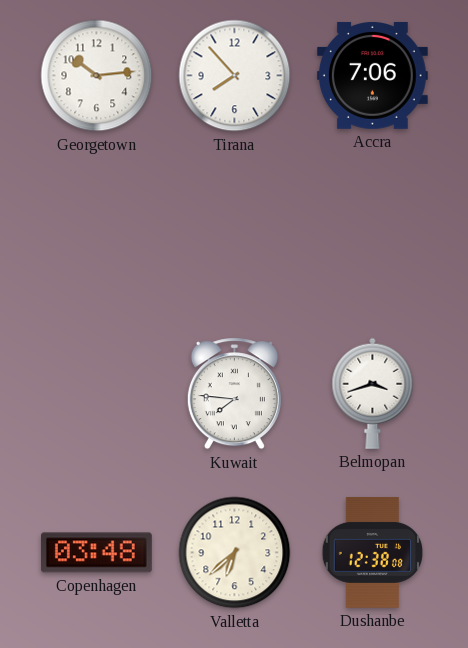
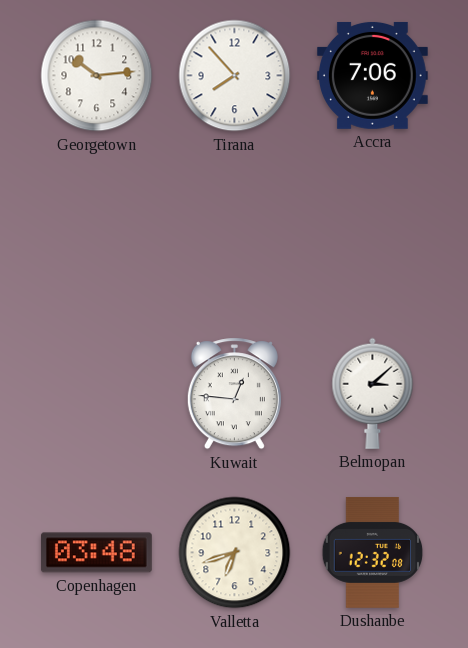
Kuwait: 7:46 -> 12:46
Belmopan: 3:42 -> 3:08
Valletta: 6:38 -> 6:42
Dushanbe: 12:38 -> 12:32
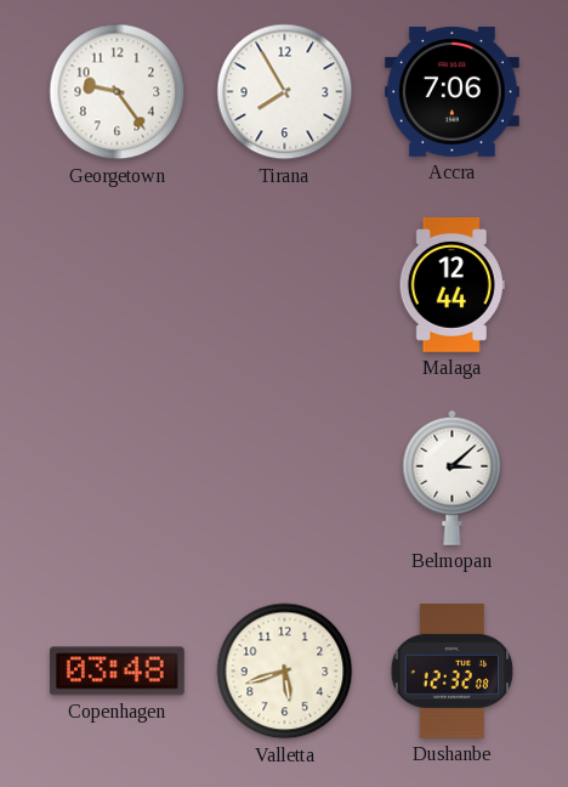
Georgetown: 10:14 -> 9:24
Tirana: 7:53 -> 7:55
Malaga: none -> 12:44
Kuwait: 12:46 -> none
Valletta: 6:42 -> 5:42
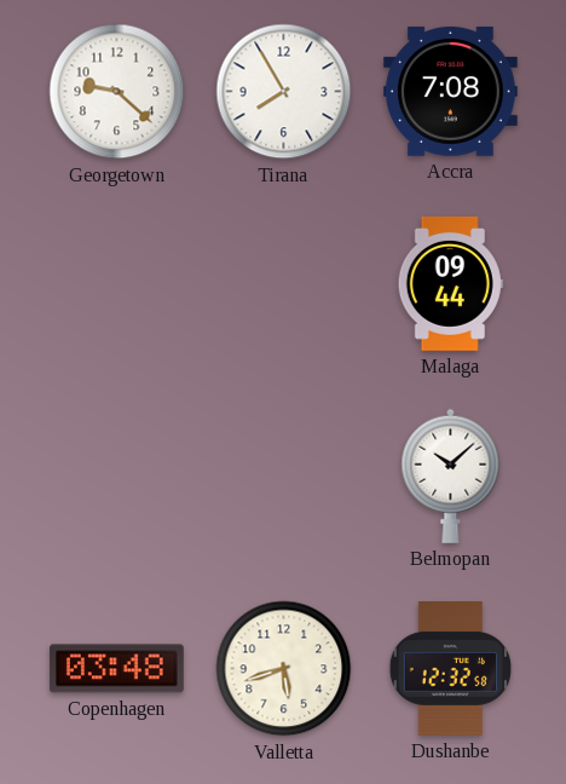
Georgetown: 9:24 -> 9:22
Accra: 7:06 -> 7:08
Malaga: 12:44 -> 09:44
Belmopan: 3:08 -> 10:08
Dushanbe: 12:32:08 -> 12:32:58
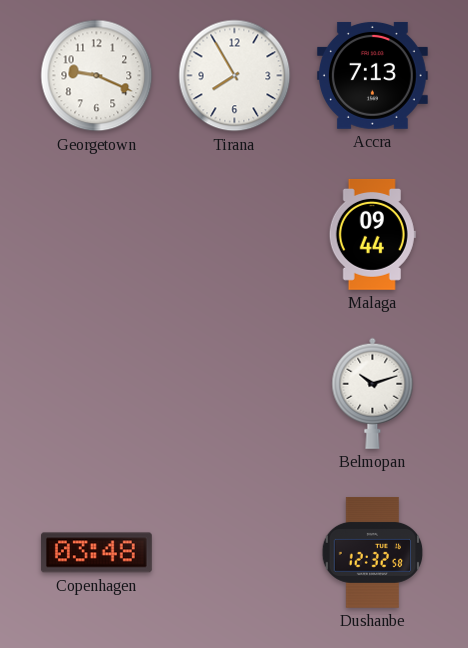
Georgetown: 9:22 -> 9:19
Accra: 7:08 -> 7:13
Belmopan: 10:08 -> 10:12
Valletta: 5:42 -> none
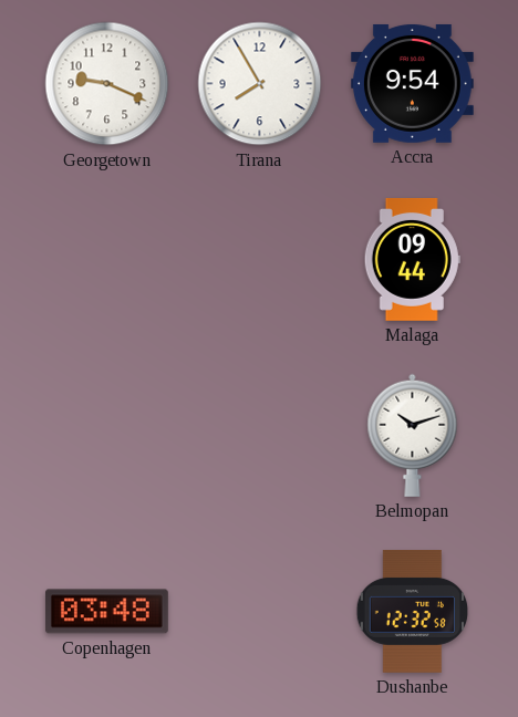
Accra: 7:13 -> 9:54
